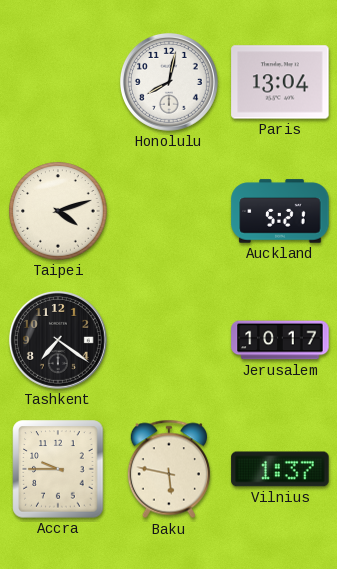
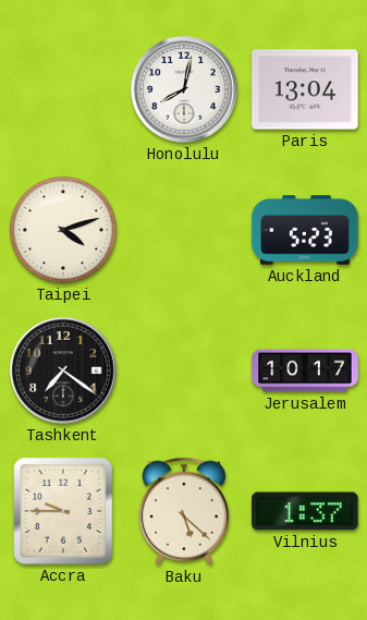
Auckland: 5:21 -> 5:23
Baku: 5:47 -> 5:22
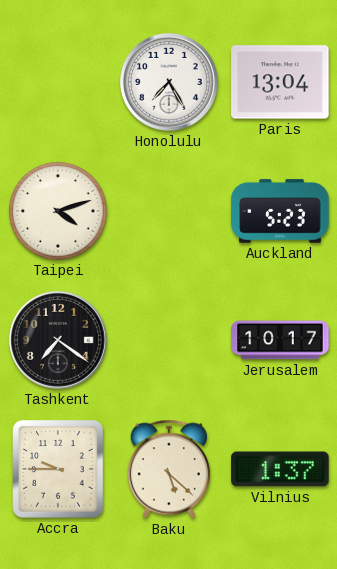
Honolulu: 8:02 -> 7:25
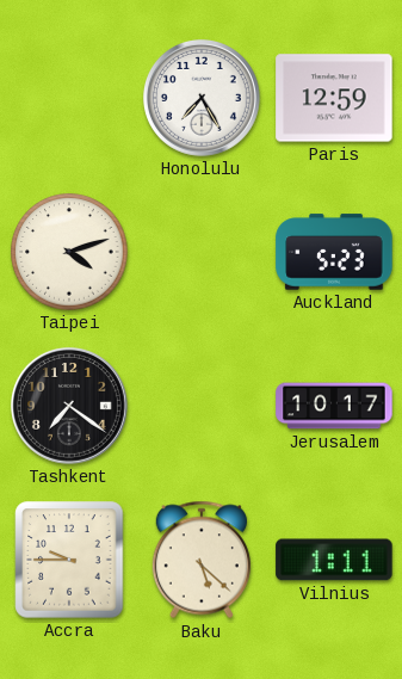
Paris: 13:04 -> 12:59
Vilnius: 1:37 -> 1:11
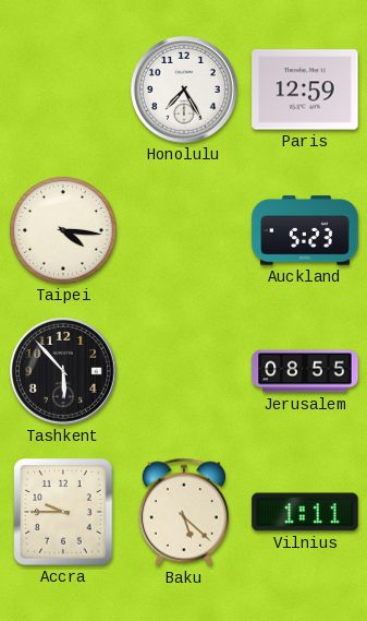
Taipei: 4:12 -> 4:16
Tashkent: 7:21 -> 5:53
Jerusalem: 10:17 -> 08:55
